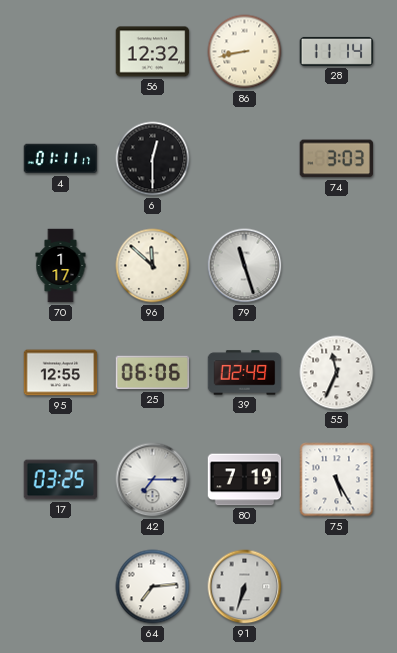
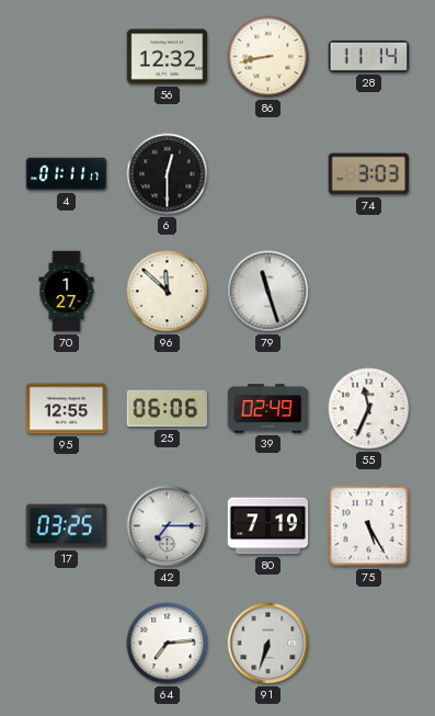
70: 1:17 -> 1:27
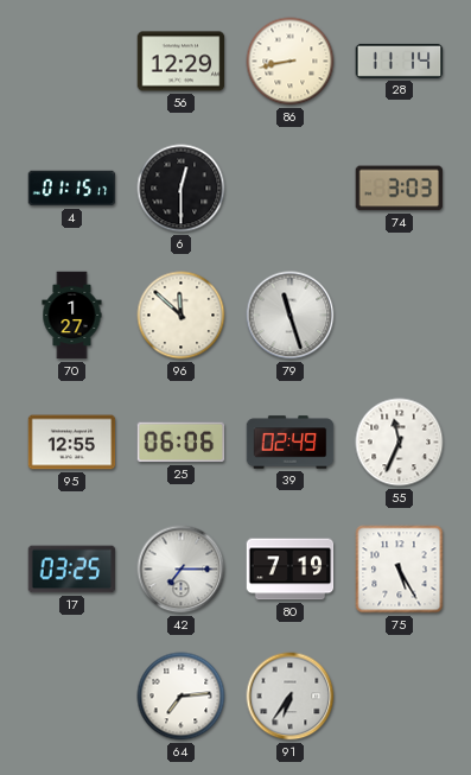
56: 12:32 -> 12:29
4: 01:11 -> 01:15
91: 6:33 -> 6:36
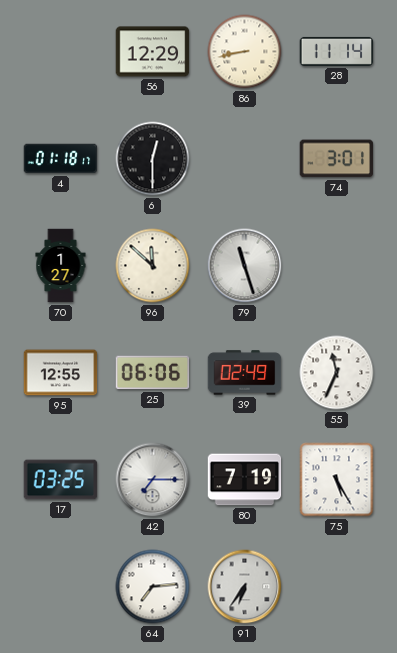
4: 01:15 -> 01:18
74: 3:03 -> 3:01
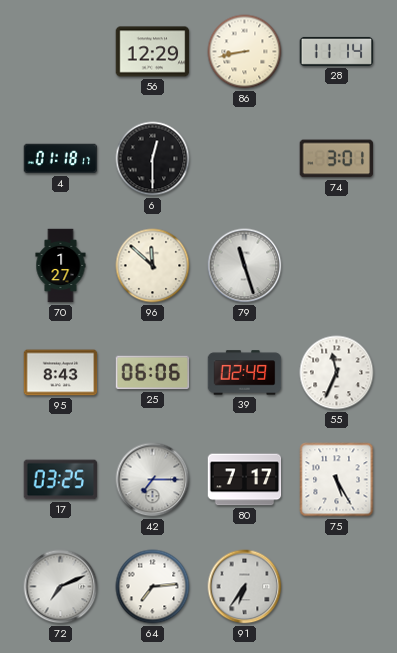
95: 12:55 -> 8:43
80: 7:19 -> 7:17
72: none -> 7:11
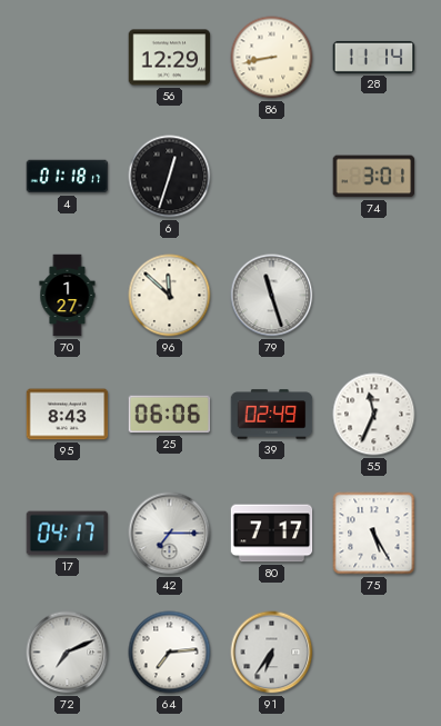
6: 12:30 -> 12:33
17: 03:25 -> 04:17
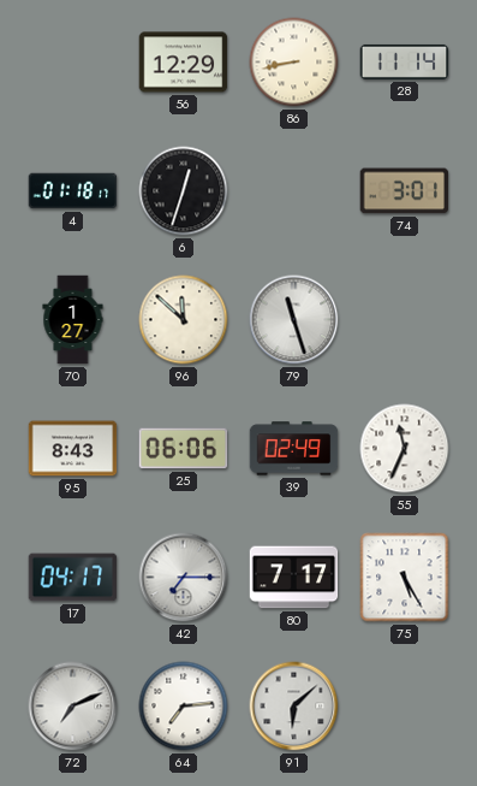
91: 6:36 -> 6:08
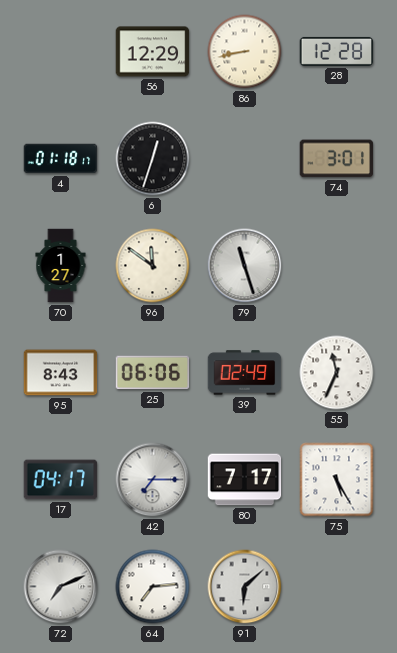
28: 11:14 -> 12:28
96: 11:52 -> 11:51
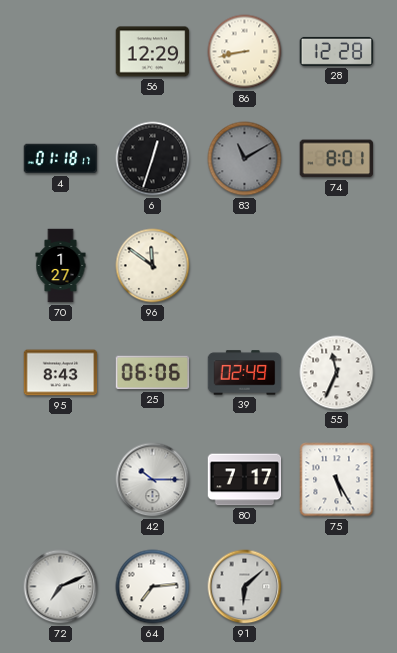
83: none -> 11:10
74: 3:01 -> 8:01
79: 11:27 -> none
17: 04:17 -> none
42: 7:15 -> 10:15
